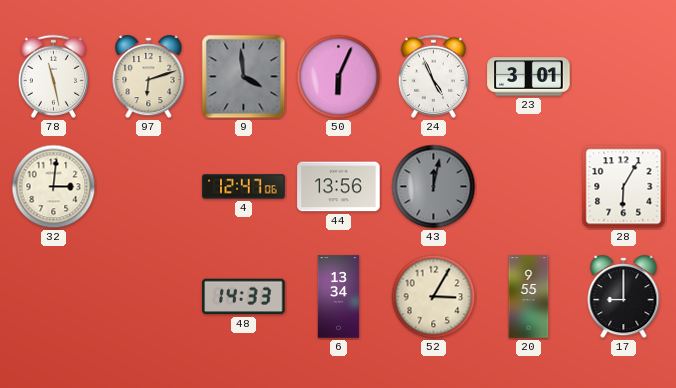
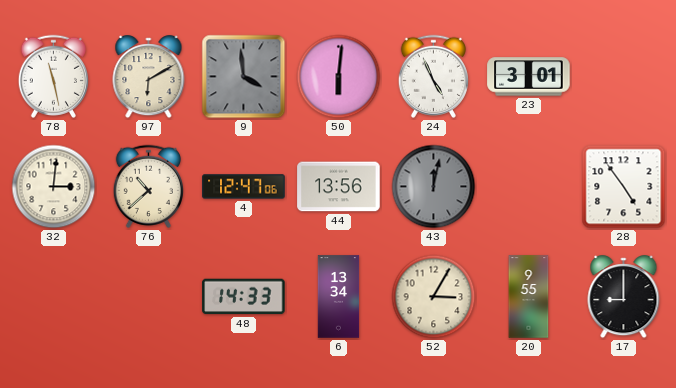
97: 6:12 -> 6:10
50: 6:04 -> 6:01
76: none -> 10:38
28: 6:05 -> 4:54
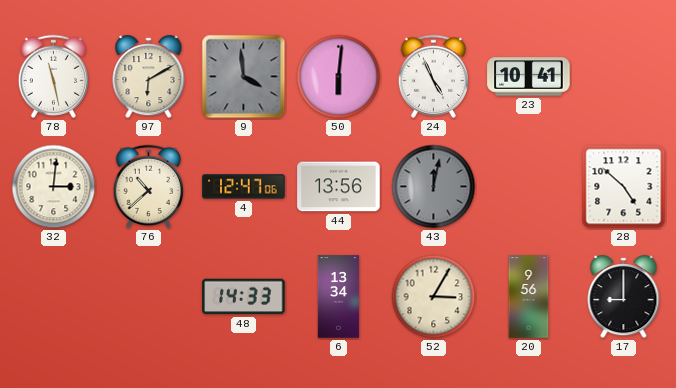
23: 3:01 -> 10:41
28: 4:54 -> 4:52
20: 9:55 -> 9:56
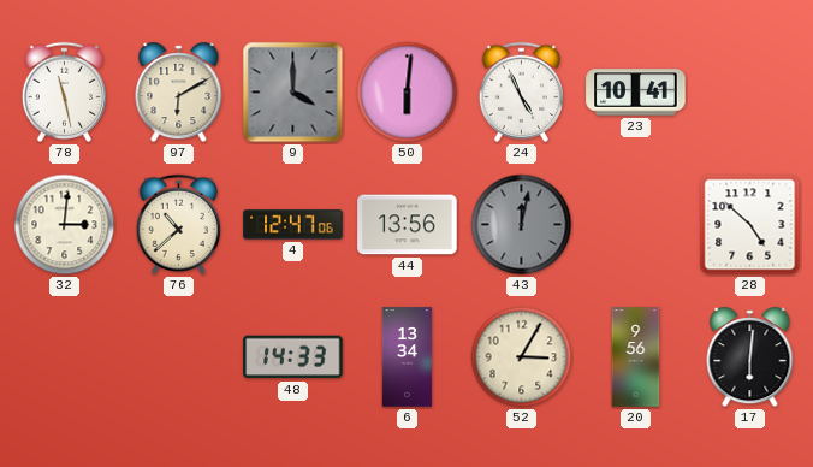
9: 3:59 -> 4:00
17: 9:00 -> 6:01
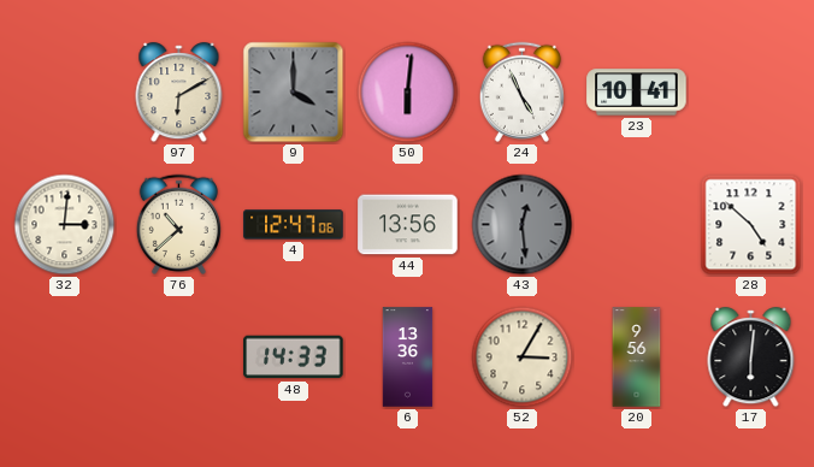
78: 11:28 -> none
43: 12:02 -> 12:29
6: 13:34 -> 13:36
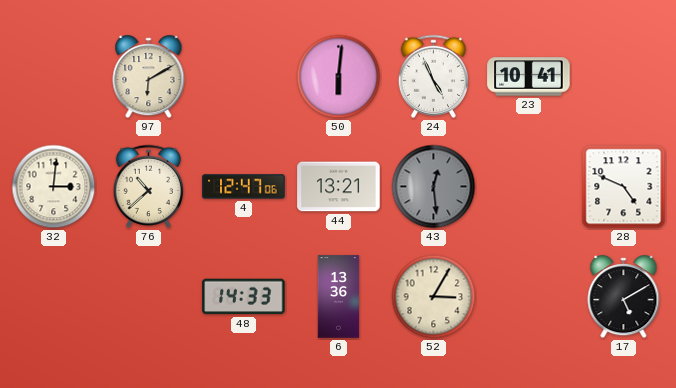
9: 4:00 -> none
44: 13:56 -> 13:21
28: 4:52 -> 4:49
20: 9:56 -> none
17: 6:01 -> 5:10
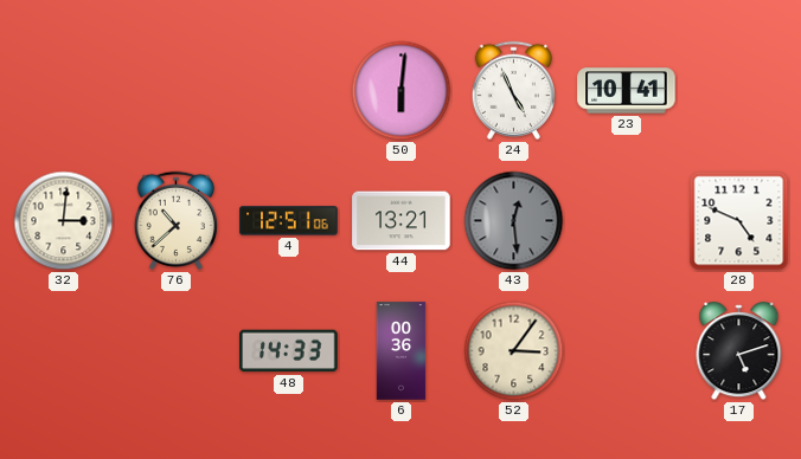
97: 6:10 -> none
4: 12:47 -> 12:51
6: 13:36 -> 00:36
52: 3:05 -> 3:06
17: 5:10 -> 5:12
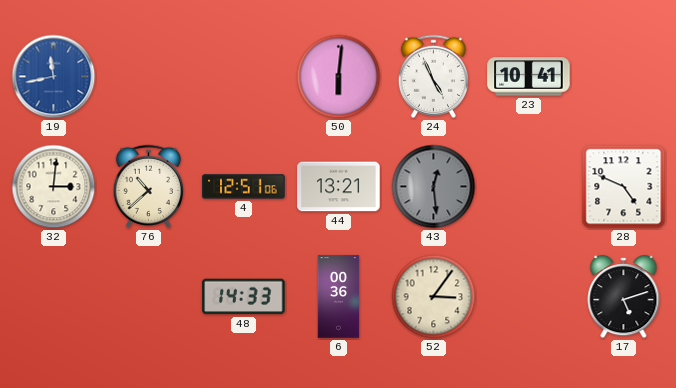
19: none -> 11:43
